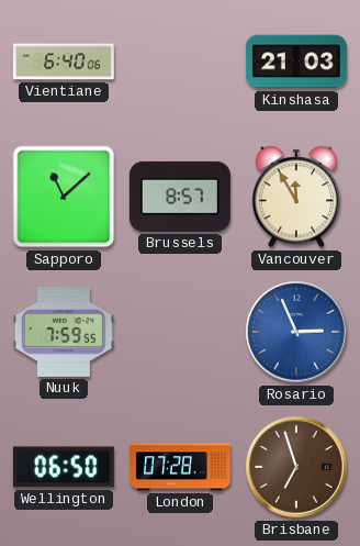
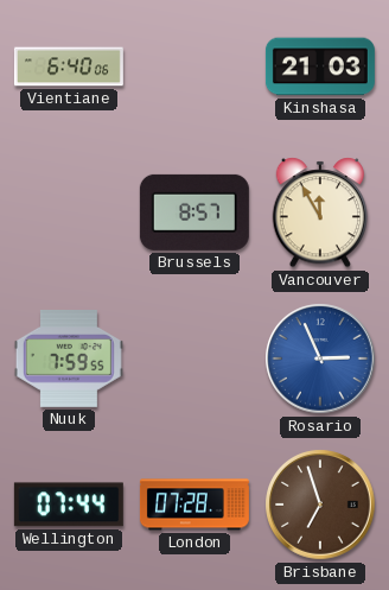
Sapporo: 11:08 -> none
Wellington: 06:50 -> 07:44
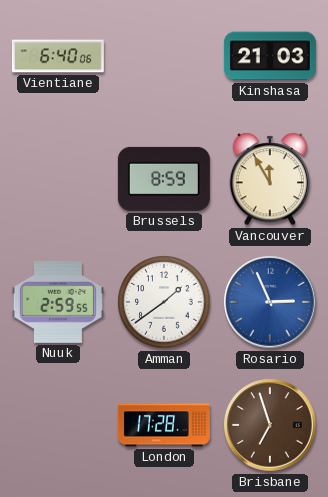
Brussels: 8:57 -> 8:59
Nuuk: 7:59 -> 2:59
Amman: none -> 1:39
Wellington: 07:44 -> none
London: 07:28 -> 17:28
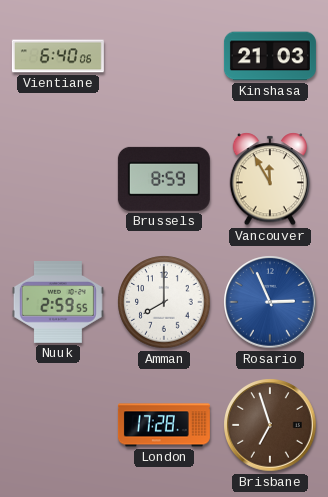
Amman: 1:39 -> 8:00
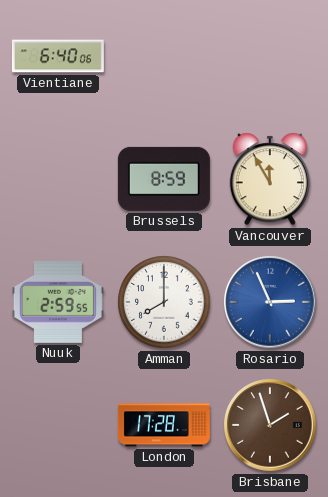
Kinshasa: 21:03 -> none
Brisbane: 6:57 -> 1:57
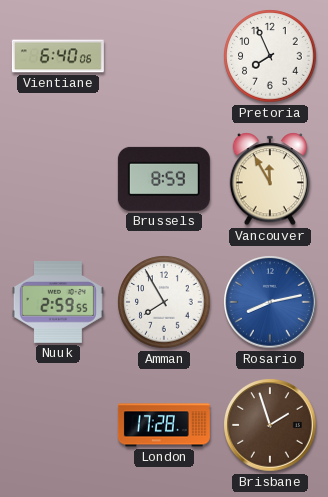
Pretoria: none -> 7:56
Amman: 8:00 -> 7:55
Rosario: 2:56 -> 8:13
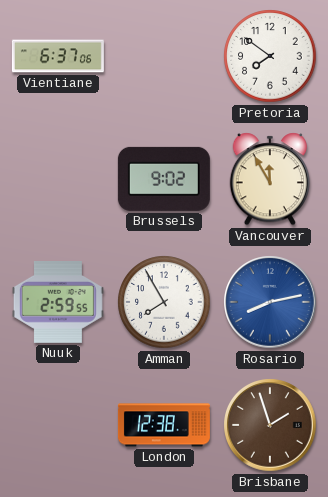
Vientiane: 6:40 -> 6:37
Pretoria: 7:56 -> 7:51
Brussels: 8:59 -> 9:02
London: 17:28 -> 12:38
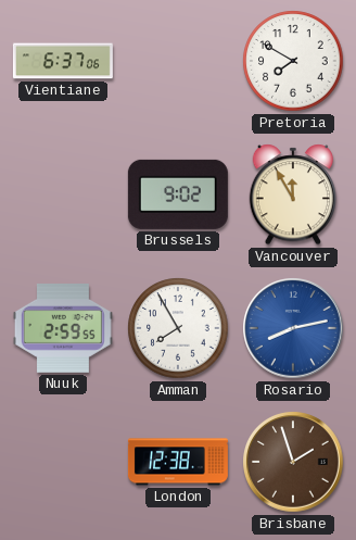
Pretoria: 7:51 -> 7:50
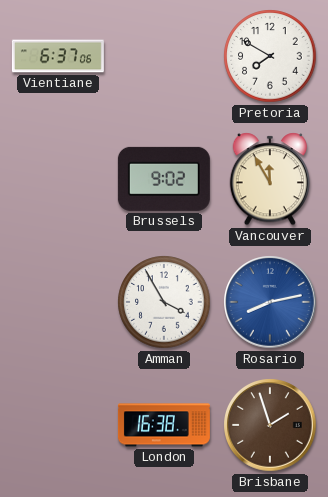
Nuuk: 2:59 -> none
Amman: 7:55 -> 3:55
London: 12:38 -> 16:38
